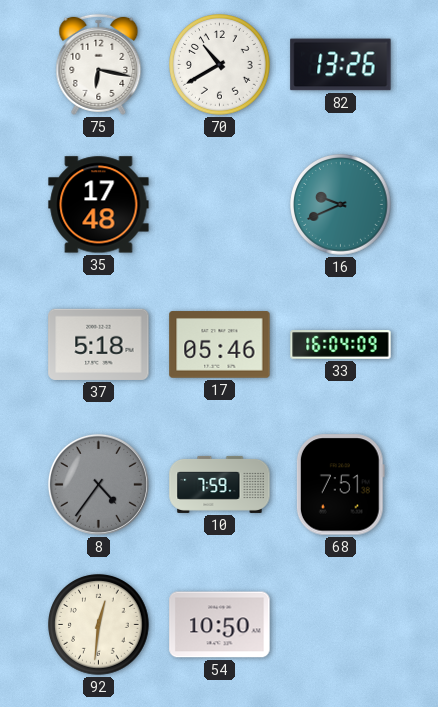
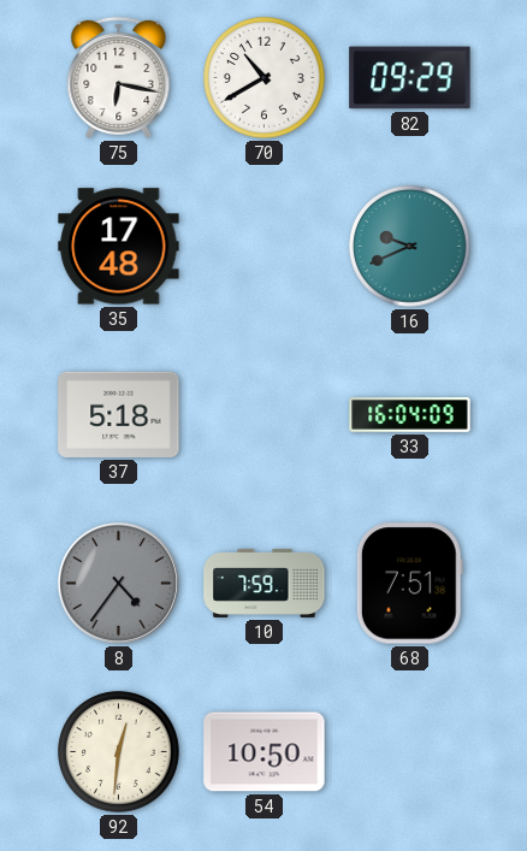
82: 13:26 -> 09:29
17: 05:46 -> none
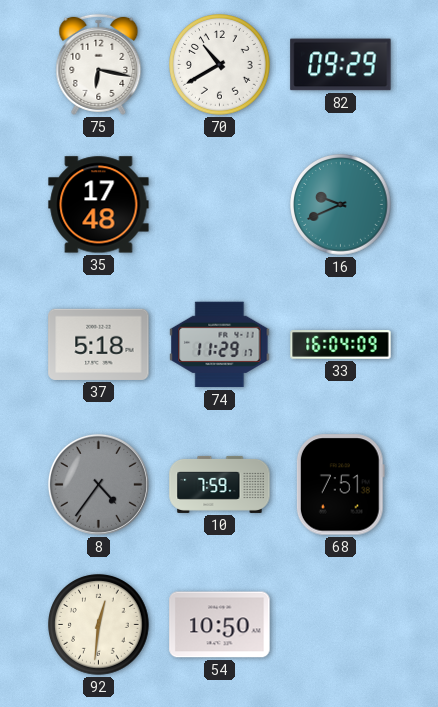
74: none -> 11:29
